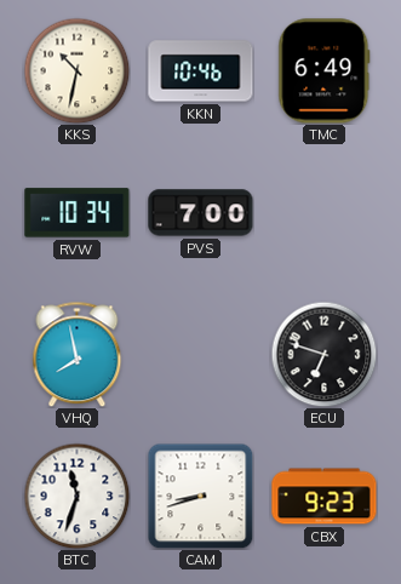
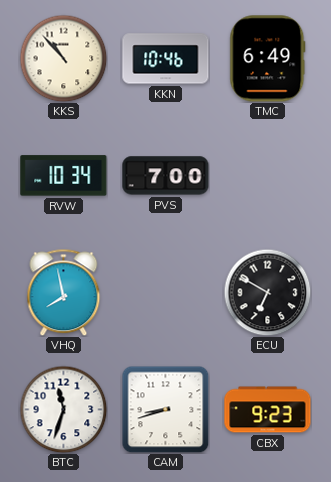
KKS: 10:32 -> 10:53
ECU: 6:48 -> 6:50
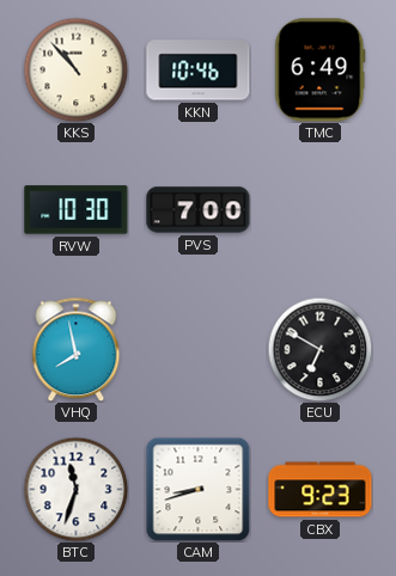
RVW: 10:34 -> 10:30
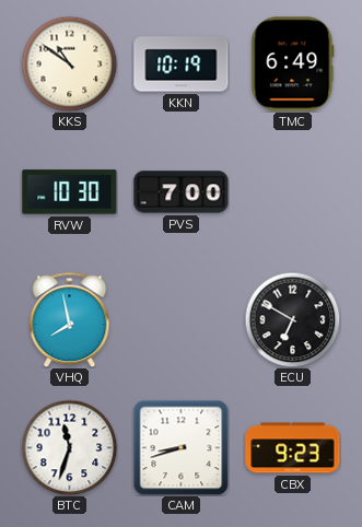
KKS: 10:53 -> 10:51
KKN: 10:46 -> 10:19
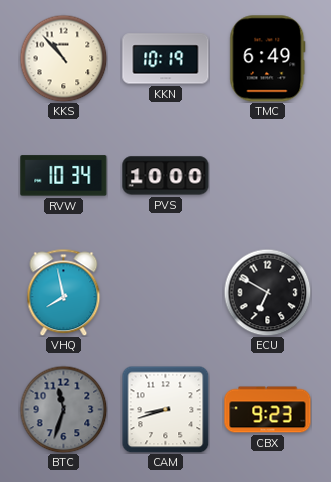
KKS: 10:51 -> 10:53
RVW: 10:30 -> 10:34
PVS: 7:00 -> 10:00
BTC dial: white -> grey
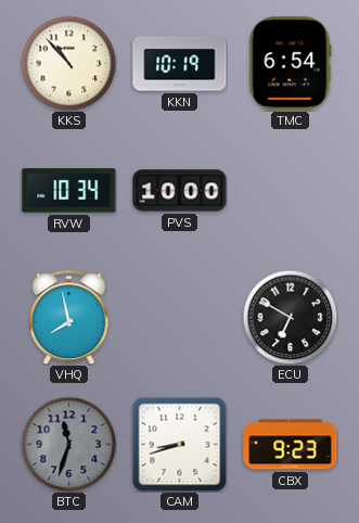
TMC: 6:49 -> 6:54
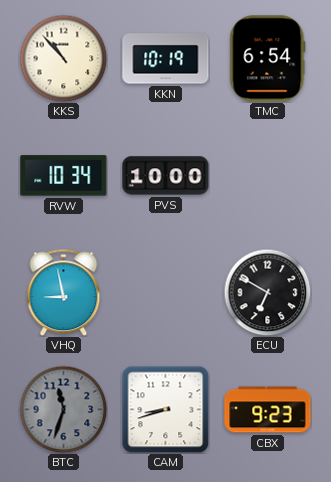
VHQ: 7:58 -> 8:58
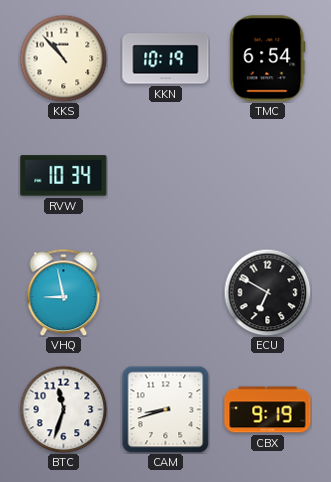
PVS: 10:00 -> none
BTC dial: grey -> white
CBX: 9:23 -> 9:19
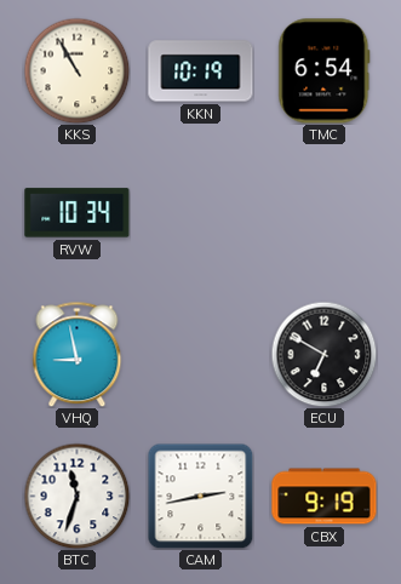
KKS: 10:53 -> 10:55
CAM: 8:42 -> 2:43
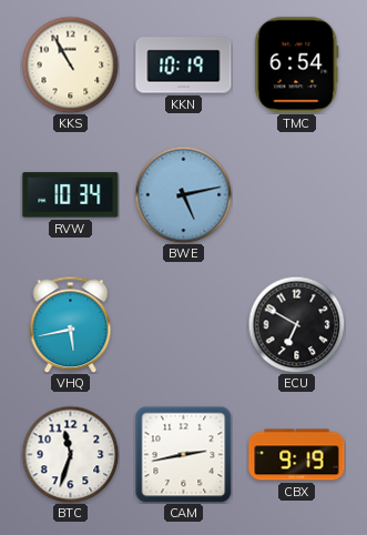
BWE: none -> 5:13
VHQ: 8:58 -> 5:43
